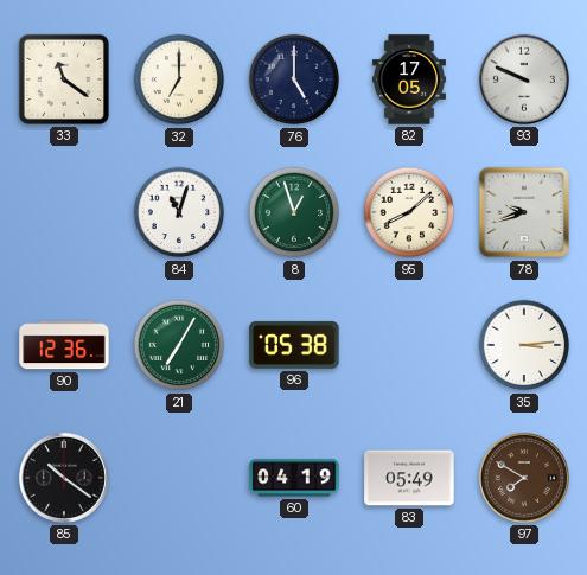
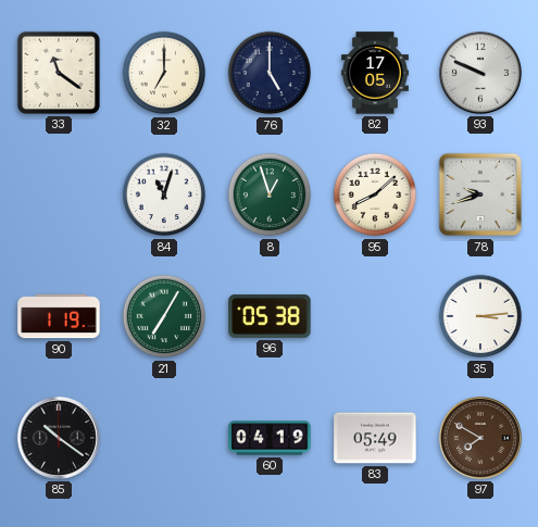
90: 12:36 -> 1:19
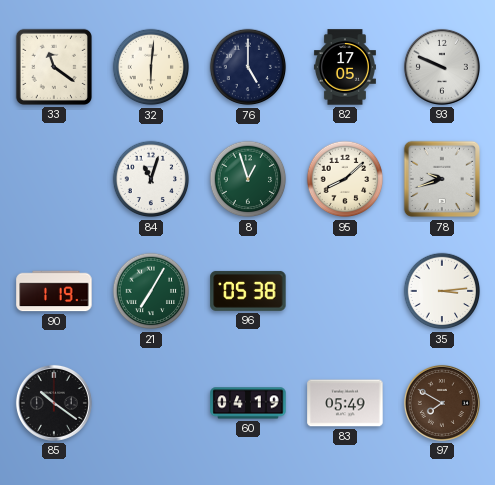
32: 7:00 -> 6:01
